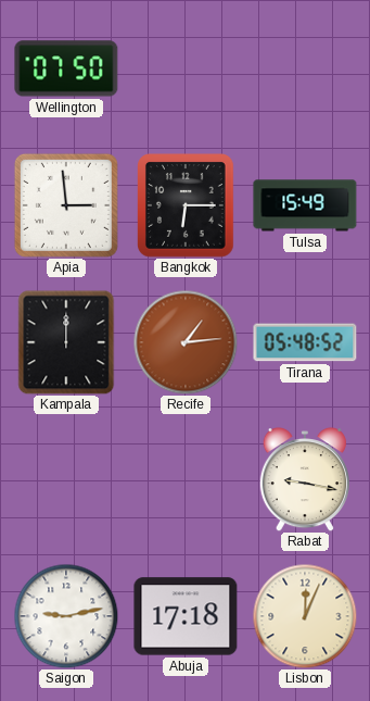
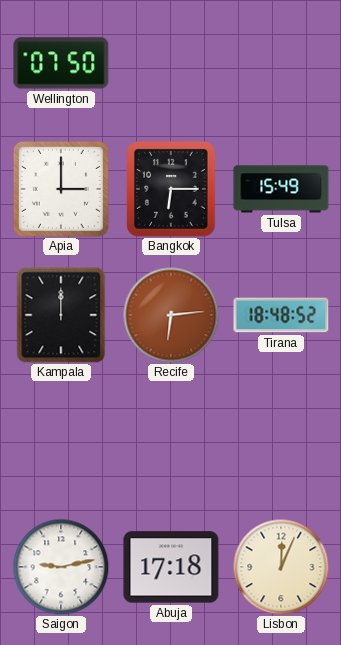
Apia: 2:59 -> 3:00
Recife: 1:14 -> 6:14
Tirana: 05:48 -> 18:48
Rabat: 9:17 -> none
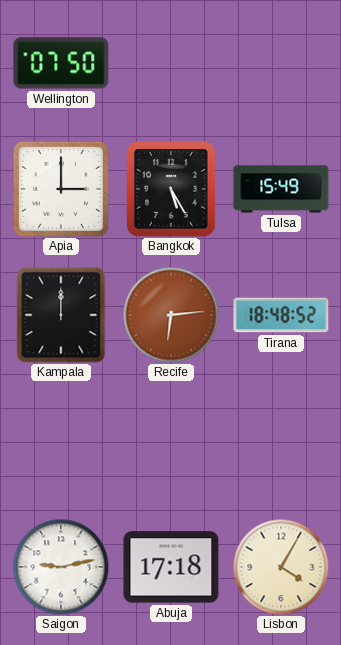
Bangkok: 6:15 -> 5:25
Lisbon: 12:04 -> 4:05
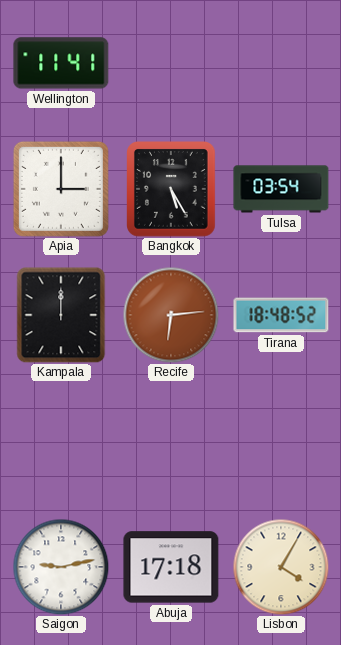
Wellington: 07:50 -> 11:41
Tulsa: 15:49 -> 03:54
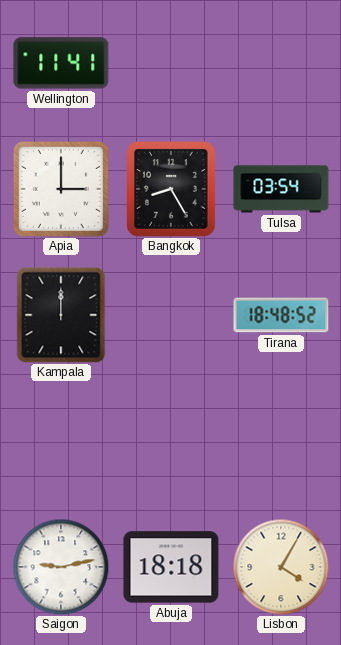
Bangkok: 5:25 -> 8:25
Recife: 6:14 -> none
Abuja: 17:18 -> 18:18
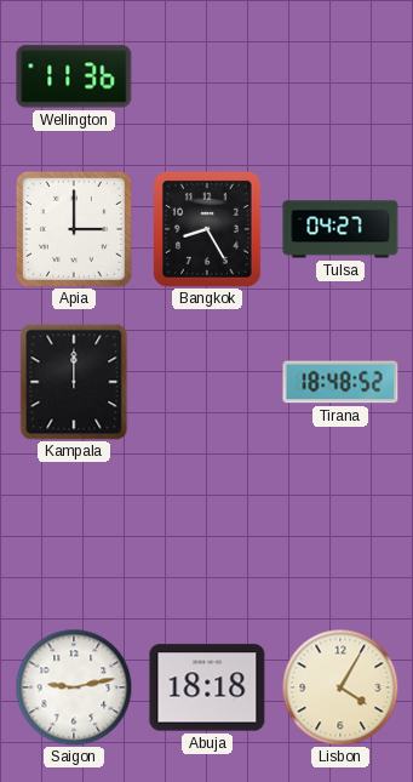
Wellington: 11:41 -> 11:36
Tulsa: 03:54 -> 04:27
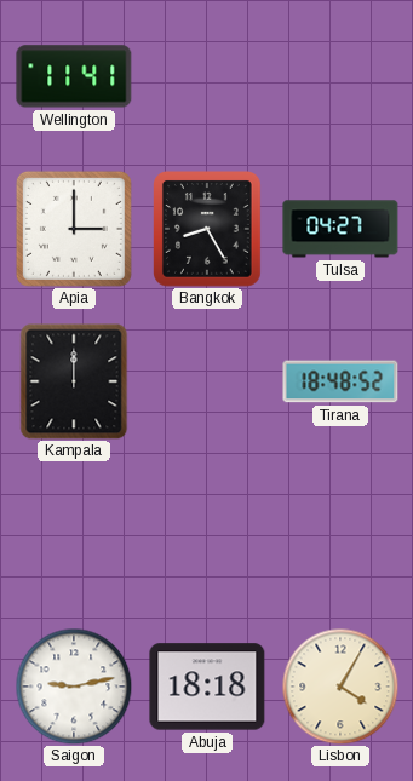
Wellington: 11:36 -> 11:41
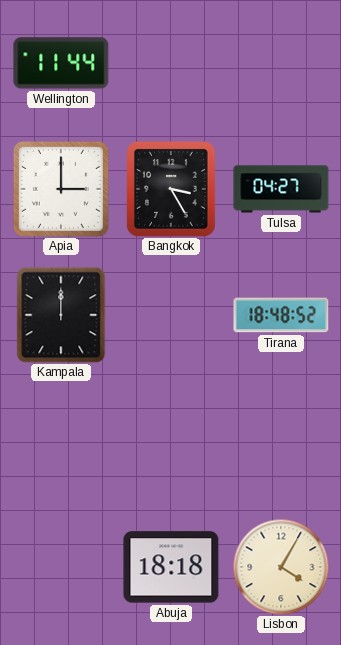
Wellington: 11:41 -> 11:44
Bangkok: 8:25 -> 3:25
Saigon: 9:13 -> none
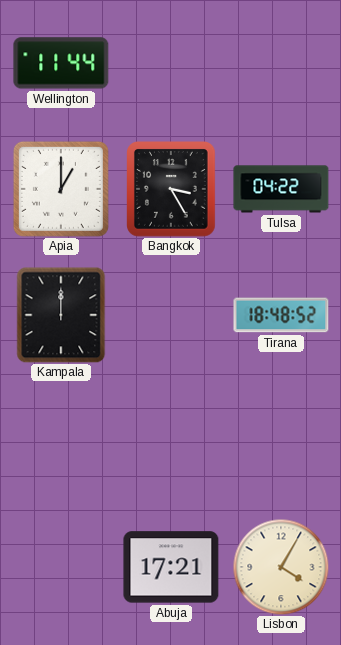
Apia: 3:00 -> 1:00
Tulsa: 04:27 -> 04:22
Abuja: 18:18 -> 17:21
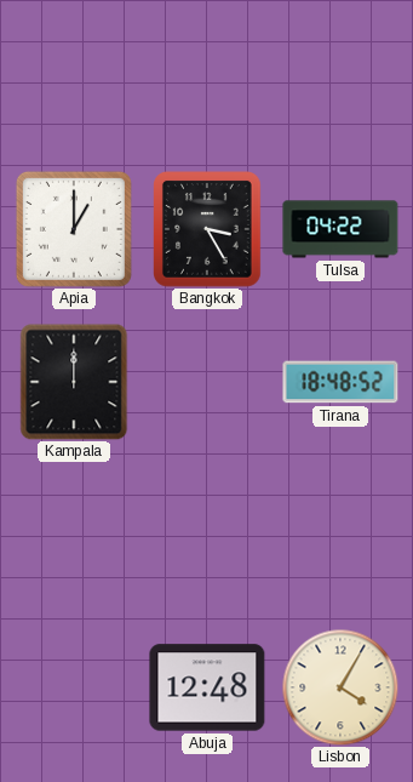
Wellington: 11:44 -> none
Abuja: 17:21 -> 12:48
